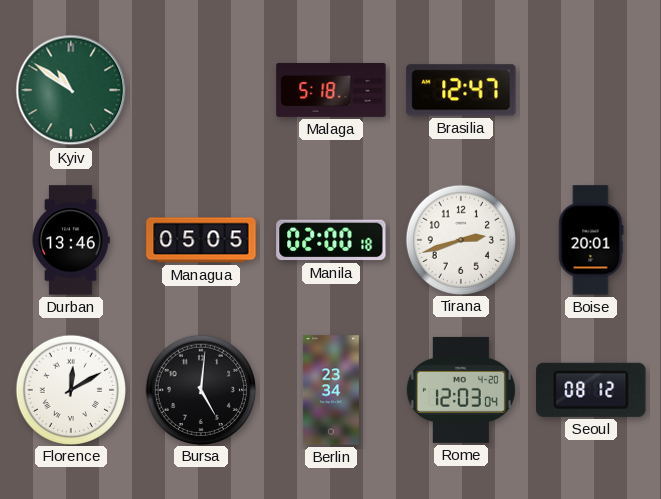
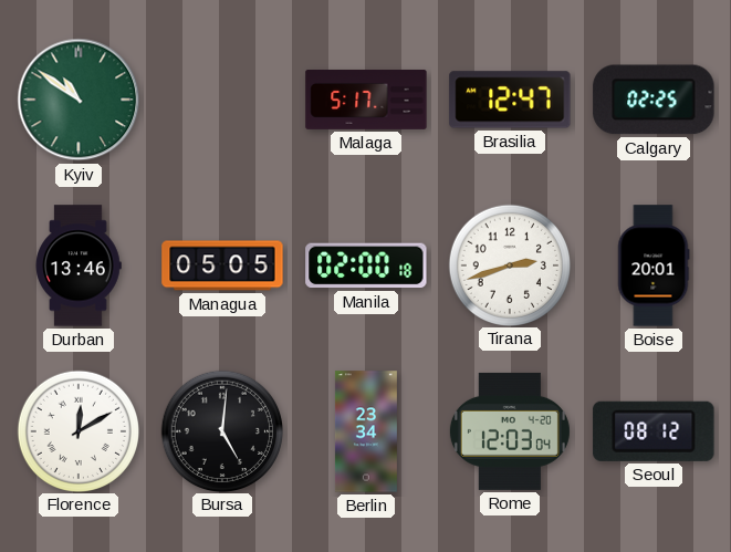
Malaga: 5:18 -> 5:17
Calgary: none -> 02:25
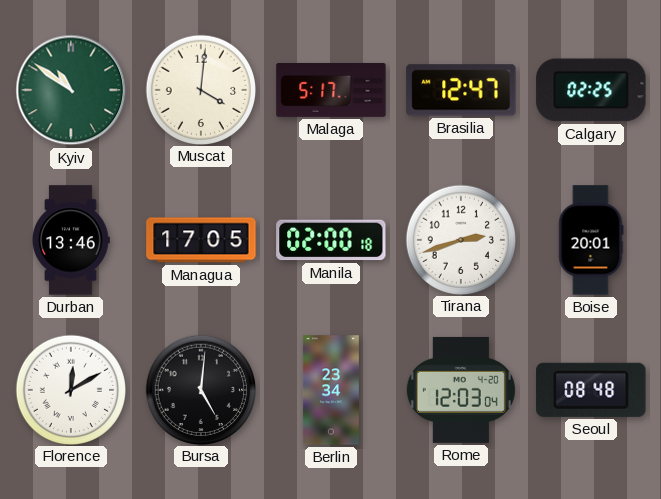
Muscat: none -> 4:01
Managua: 05:05 -> 17:05
Seoul: 08:12 -> 08:48
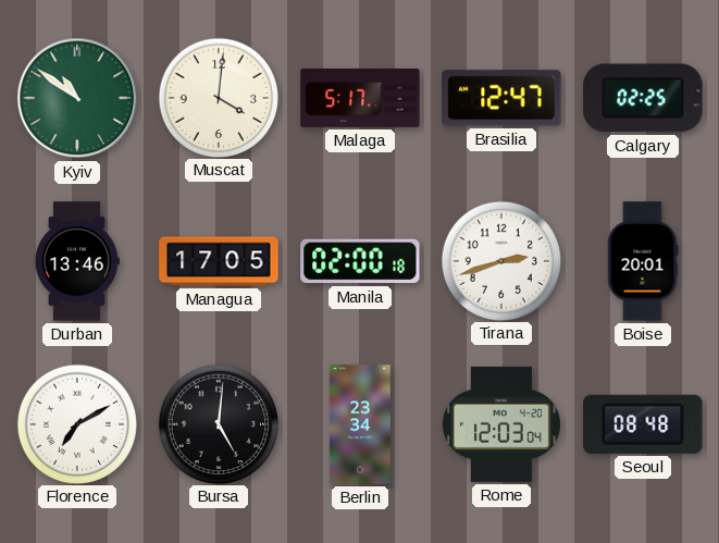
Florence: 12:10 -> 7:10
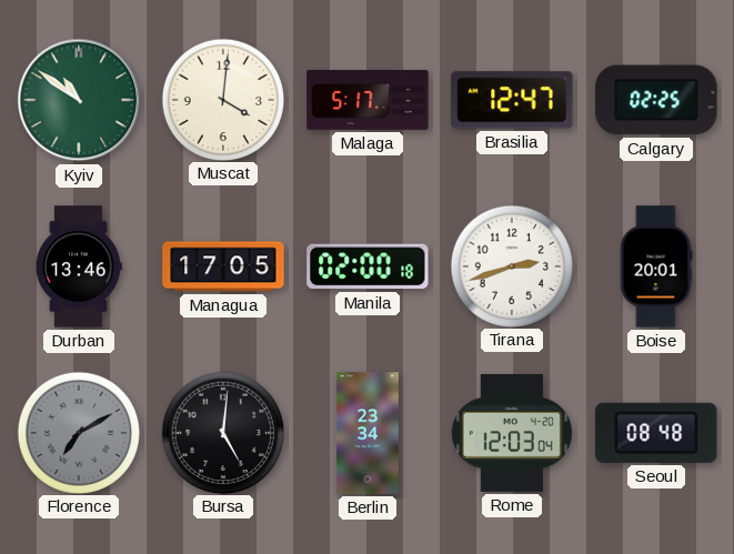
Florence dial: white -> grey
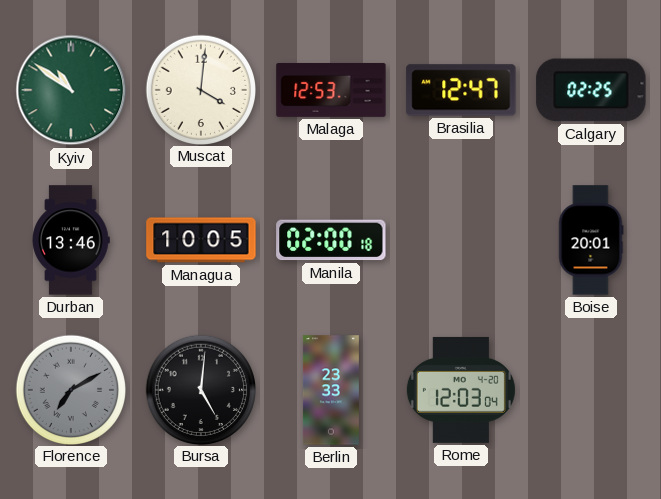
Malaga: 5:17 -> 12:53
Managua: 17:05 -> 10:05
Tirana: 2:42 -> none
Berlin: 23:34 -> 23:33
Seoul: 08:48 -> none
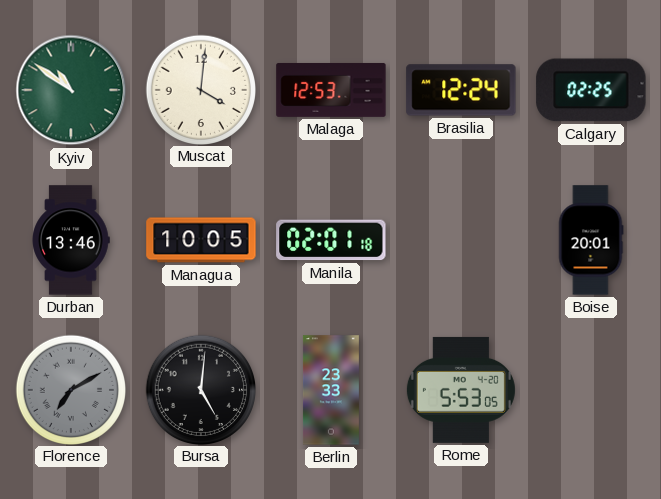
Brasilia: 12:47 -> 12:24
Manila: 02:00 -> 02:01
Rome: 12:03 -> 5:53
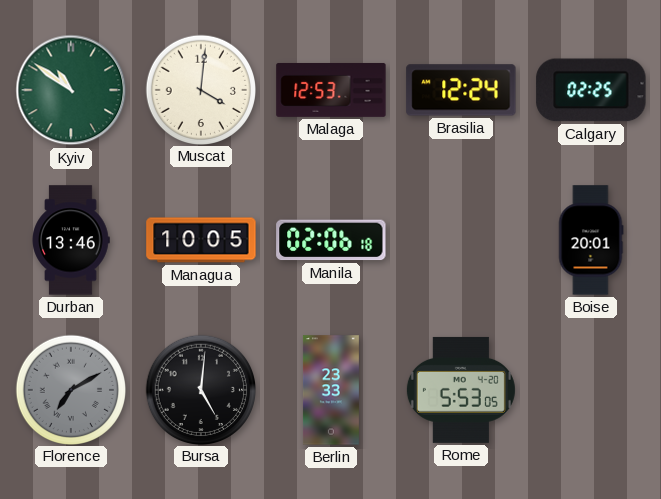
Manila: 02:01 -> 02:06
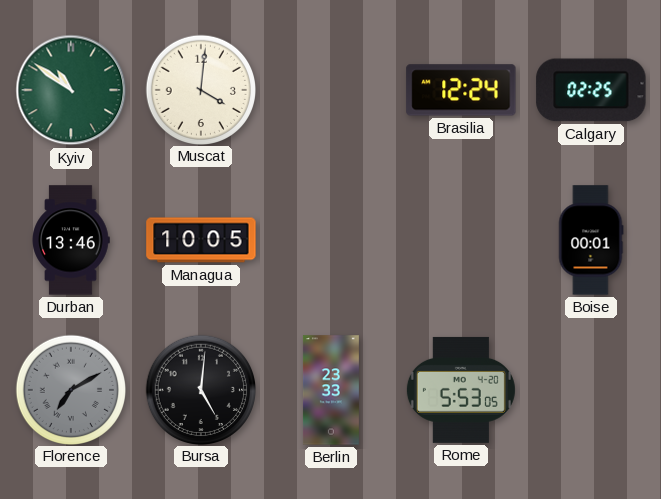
Malaga: 12:53 -> none
Manila: 02:06 -> none
Boise: 20:01 -> 00:01
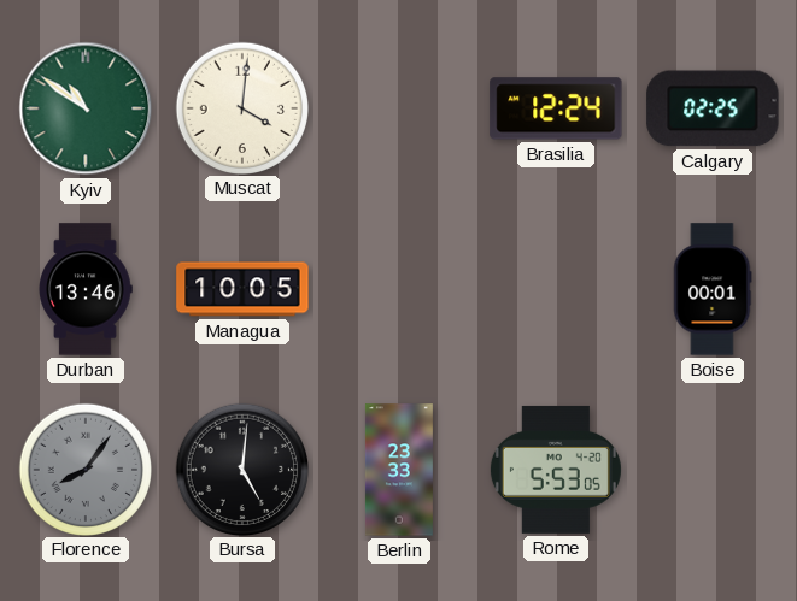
Florence: 7:10 -> 8:06
